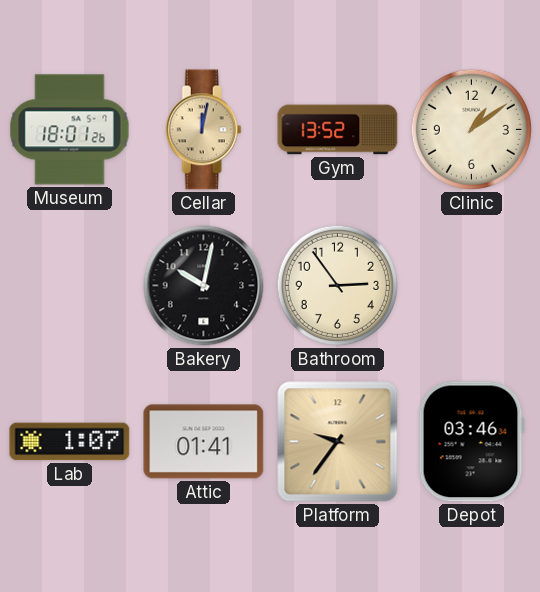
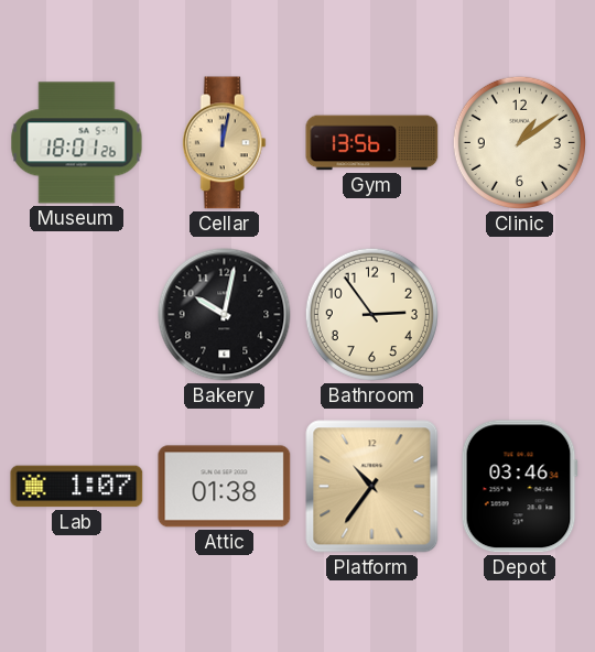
Gym: 13:52 -> 13:56
Attic: 01:41 -> 01:38
Platform: 9:36 -> 10:36
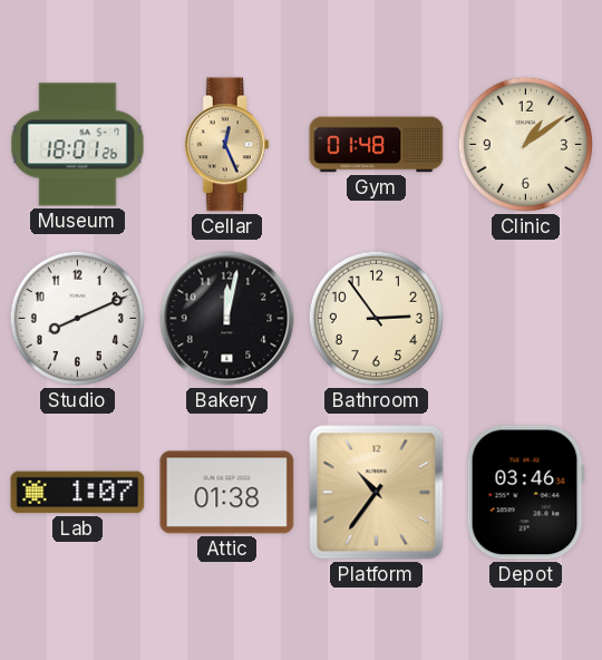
Cellar: 12:02 -> 12:26
Gym: 13:56 -> 01:48
Studio: none -> 8:11
Bakery: 10:02 -> 12:02
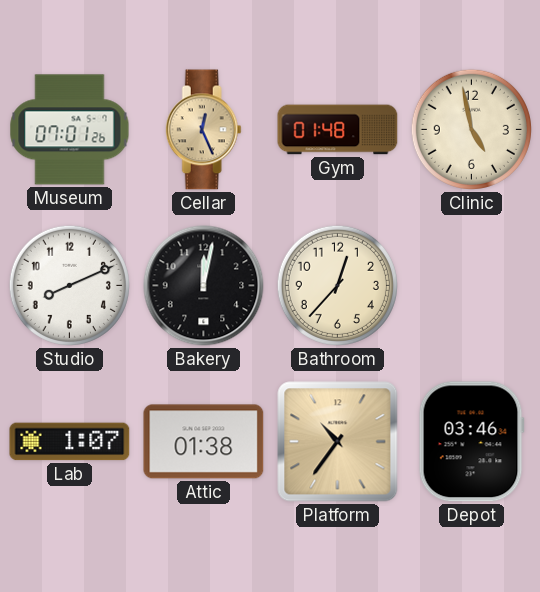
Museum: 18:01 -> 07:01
Clinic: 1:09 -> 4:58
Bathroom: 2:54 -> 12:37
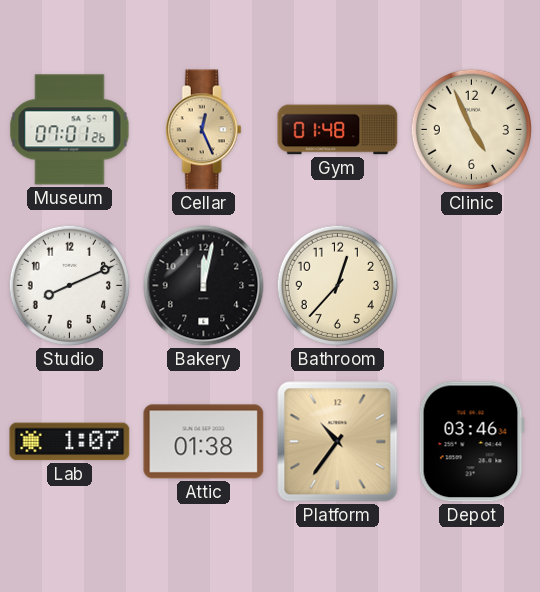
Clinic: 4:58 -> 4:56
